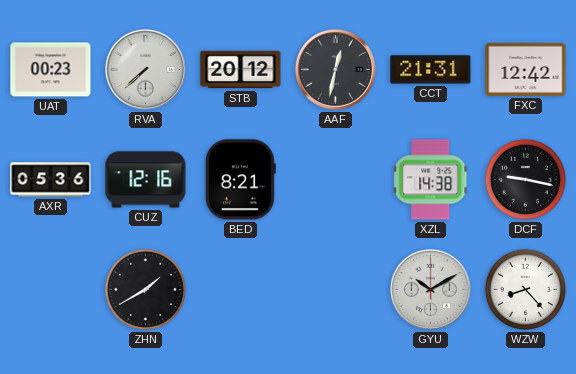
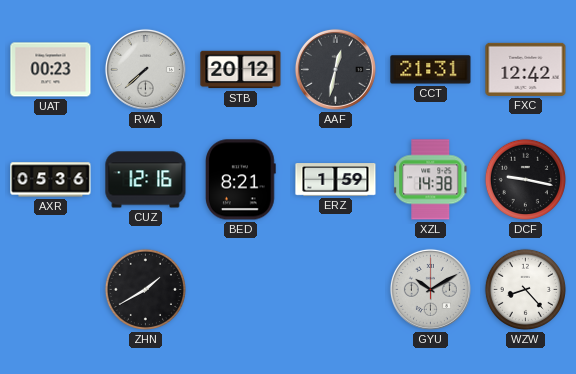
ERZ: none -> 1:59
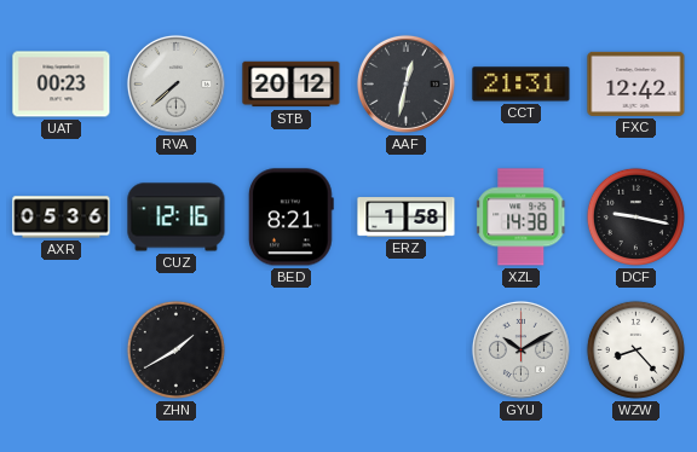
ERZ: 1:59 -> 1:58
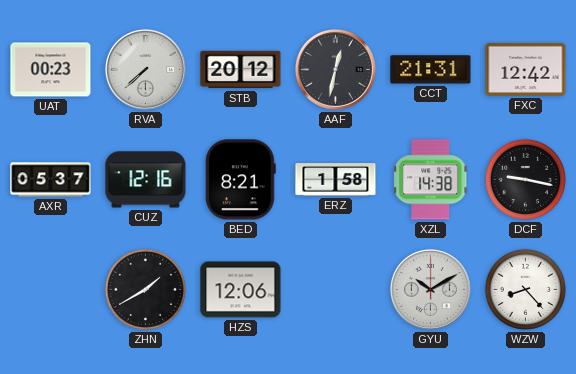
AXR: 05:36 -> 05:37
HZS: none -> 12:06
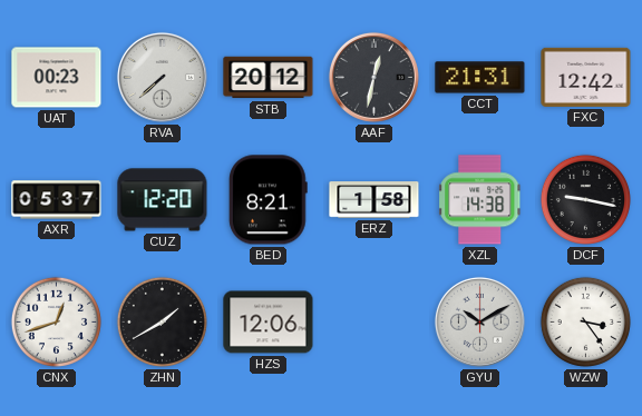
CUZ: 12:16 -> 12:20
CNX: none -> 12:42
WZW: 8:23 -> 3:24
